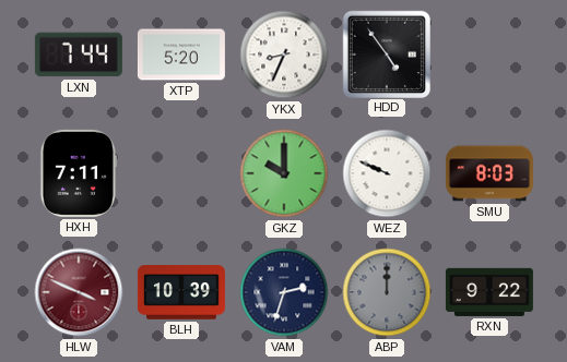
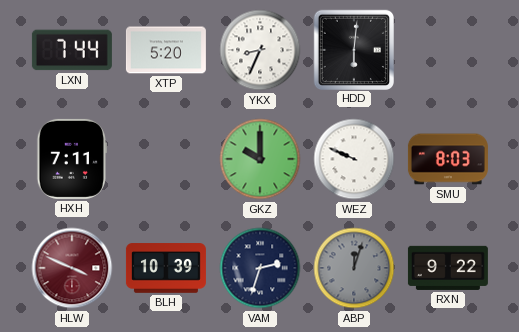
HDD: 4:54 -> 6:01
ABP: 12:00 -> 12:03
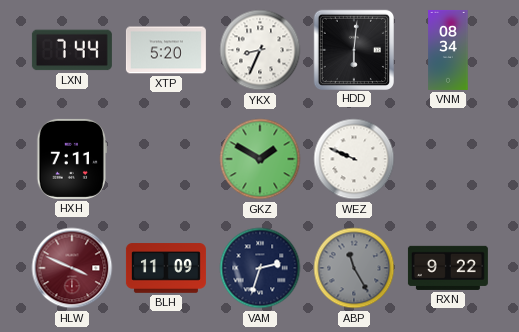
VNM: none -> 08:34
GKZ: 10:00 -> 1:50
SMU: 8:03 -> none
BLH: 10:39 -> 11:09
ABP: 12:03 -> 11:25
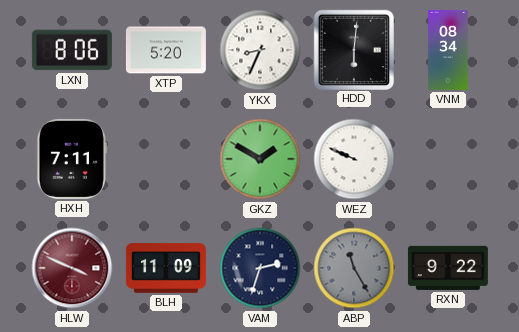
LXN: 7:44 -> 8:06
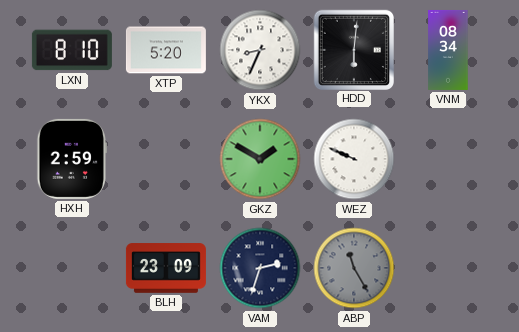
LXN: 8:06 -> 8:10
HXH: 7:11 -> 2:59
HLW: 3:49 -> none
BLH: 11:09 -> 23:09
RXN: 9:22 -> none
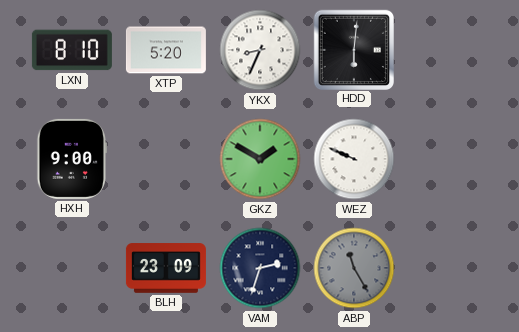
VNM: 08:34 -> none
HXH: 2:59 -> 9:00
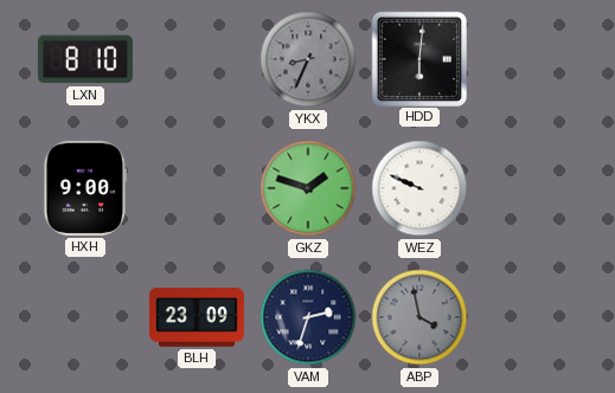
XTP: 5:20 -> none
YKX dial: white -> grey
GKZ: 1:50 -> 1:48
ABP: 11:25 -> 3:58
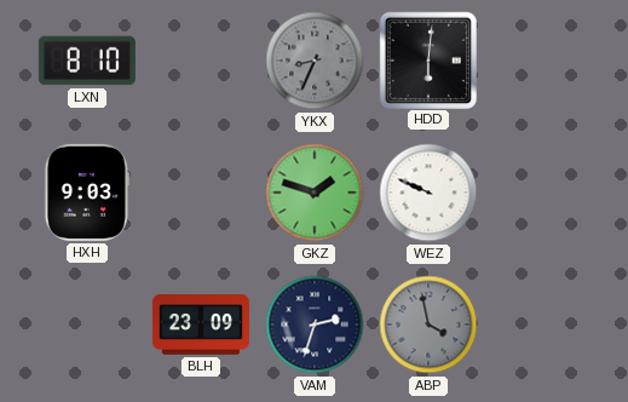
HXH: 9:00 -> 9:03
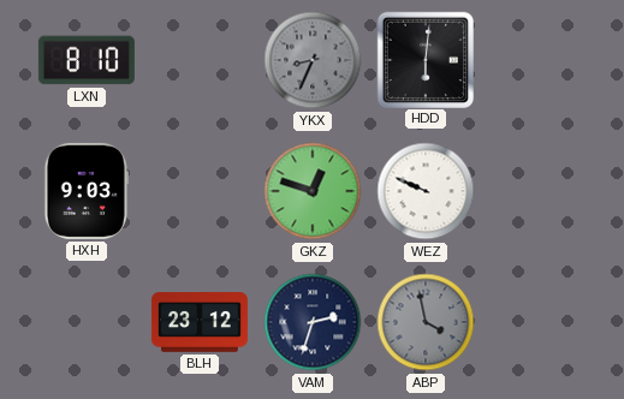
GKZ: 1:48 -> 12:48
BLH: 23:09 -> 23:12
